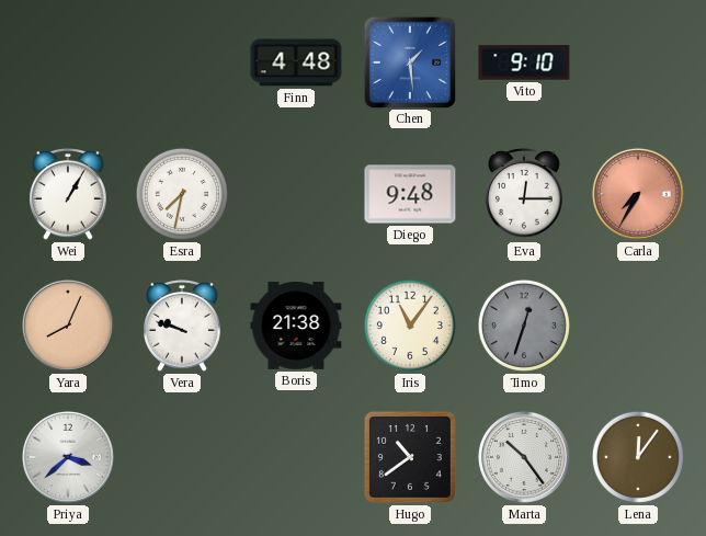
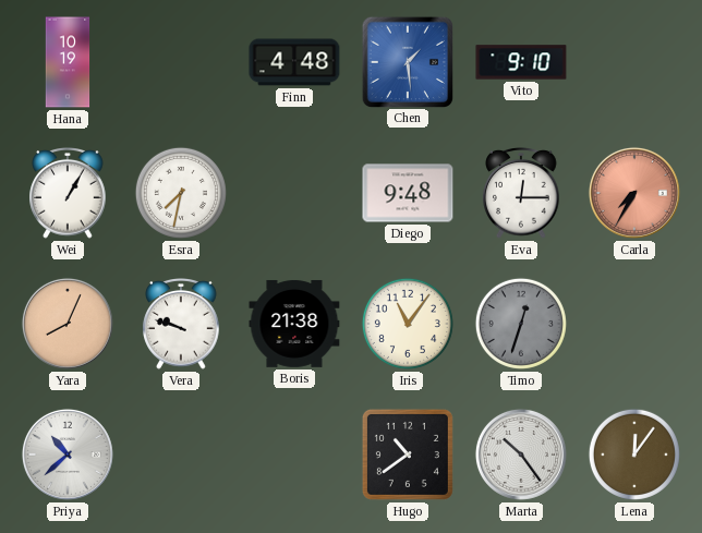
Hana: none -> 10:19
Priya: 3:38 -> 10:38
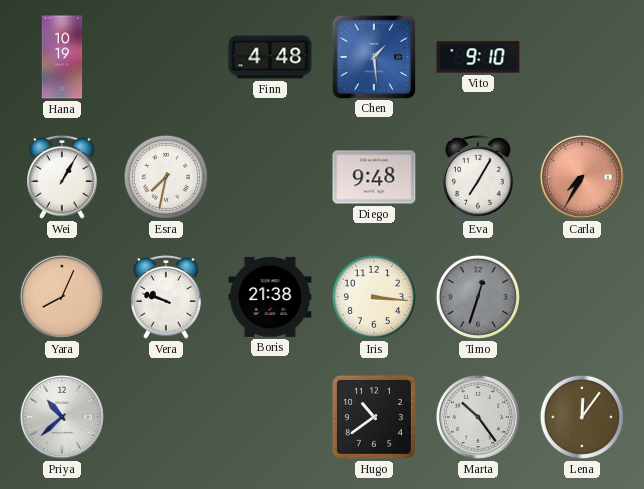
Eva: 12:15 -> 7:05
Iris: 11:06 -> 3:16
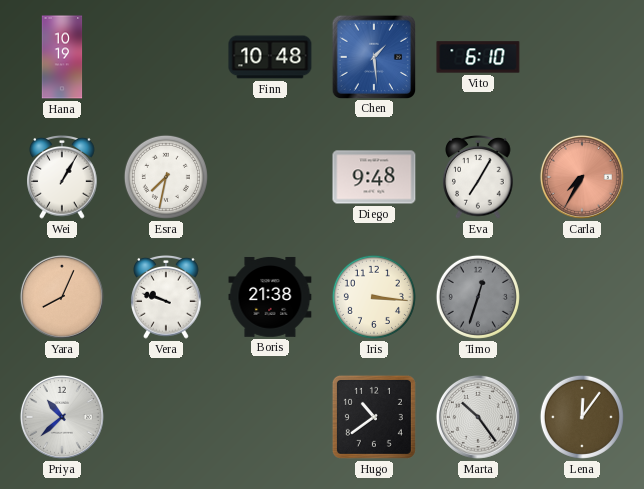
Finn: 4:48 -> 10:48
Vito: 9:10 -> 6:10
